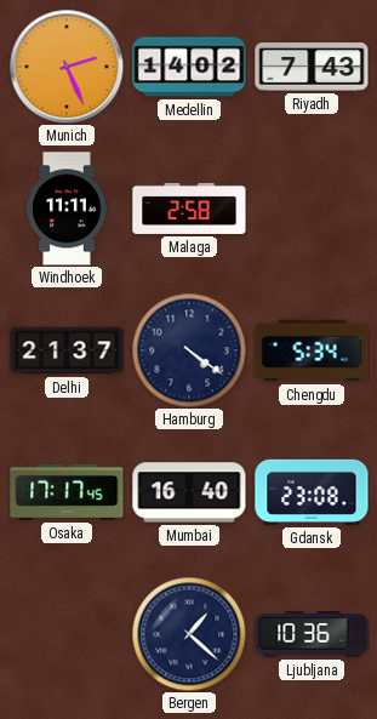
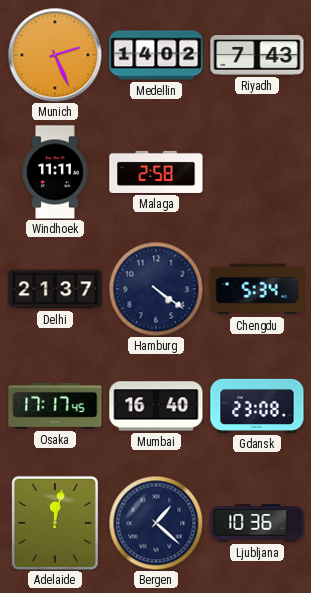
Adelaide: none -> 12:02
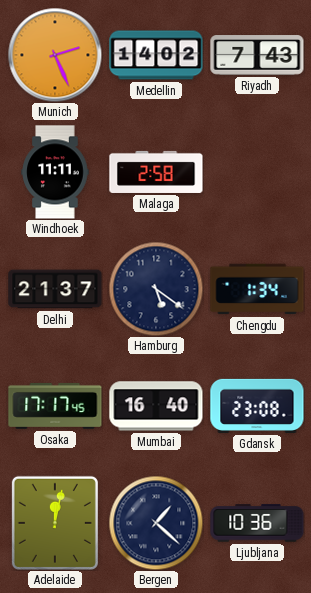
Hamburg: 4:21 -> 5:21
Chengdu: 5:34 -> 1:34
